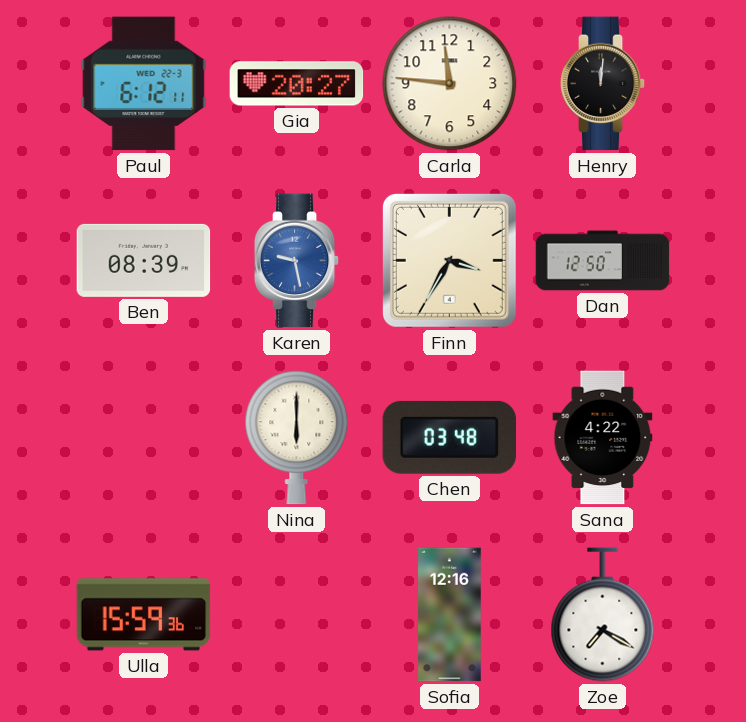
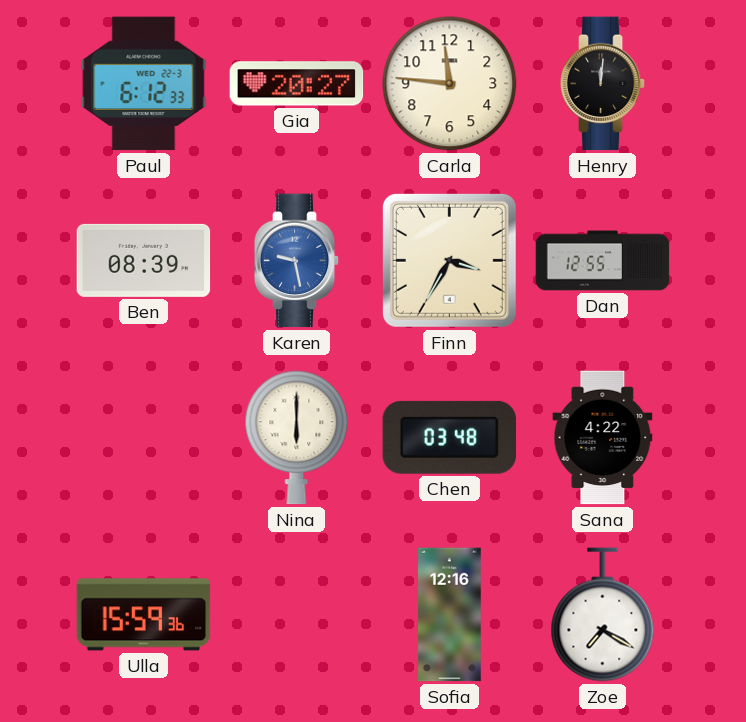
Paul: 6:12:11 -> 6:12:33
Dan: 12:50 -> 12:55
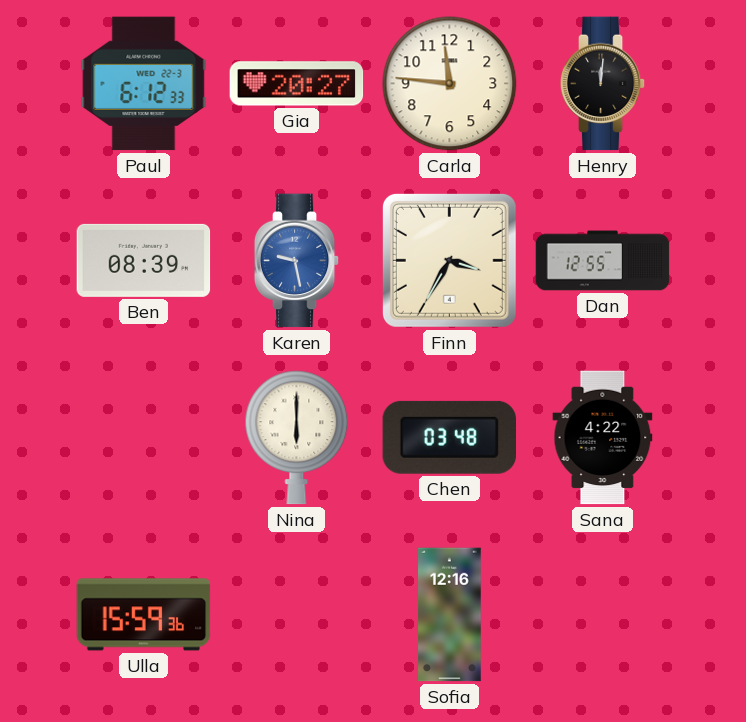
Zoe: 7:20 -> none
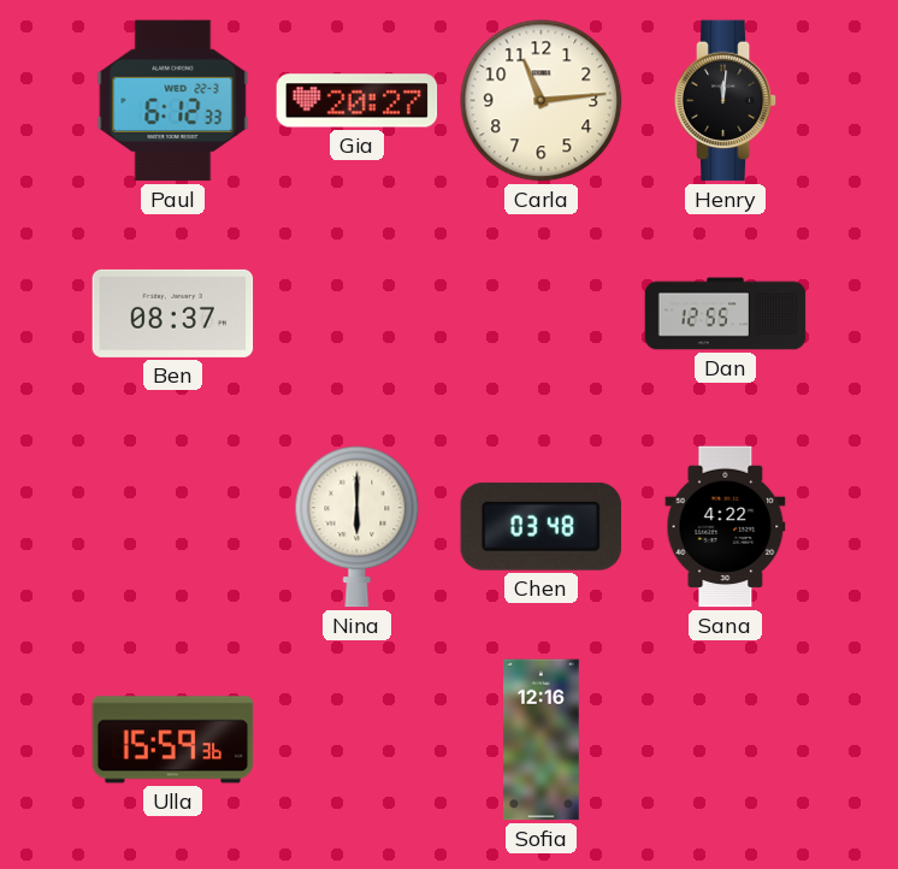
Carla: 11:46 -> 11:14
Ben: 08:39 -> 08:37
Karen: 9:28 -> none
Finn: 3:35 -> none
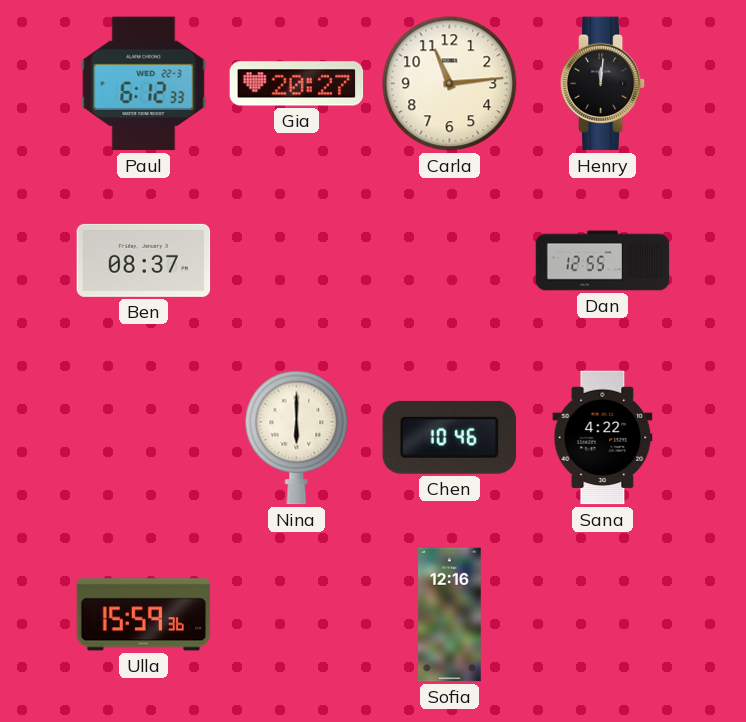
Chen: 03:48 -> 10:46
